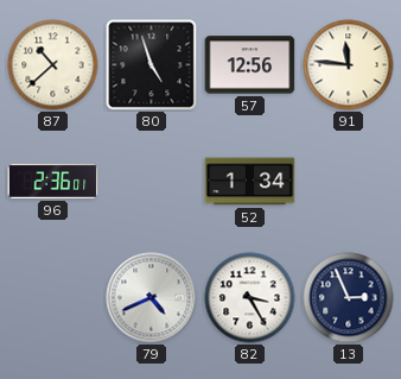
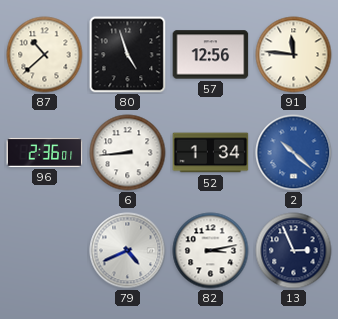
6: none -> 8:44
2: none -> 10:22
82: 3:25 -> 3:13
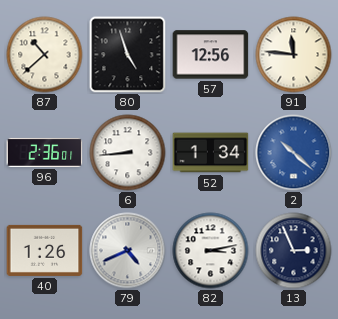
40: none -> 1:26
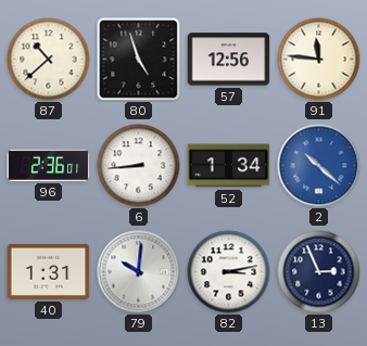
40: 1:26 -> 1:31
79: 4:41 -> 10:01
